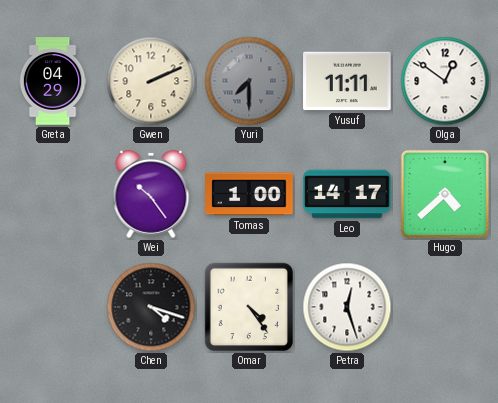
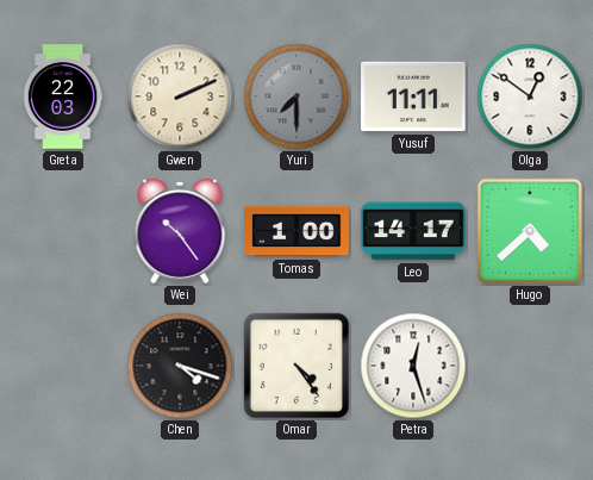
Greta: 04:29 -> 22:03
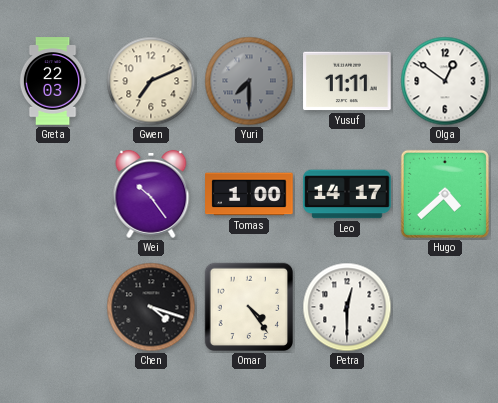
Gwen: 2:11 -> 7:11
Petra: 12:27 -> 12:30
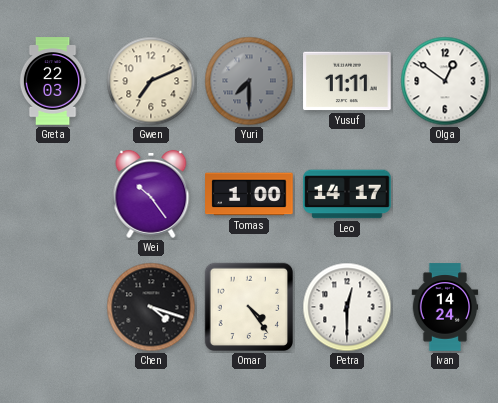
Hugo: 4:38 -> none
Ivan: none -> 14:24
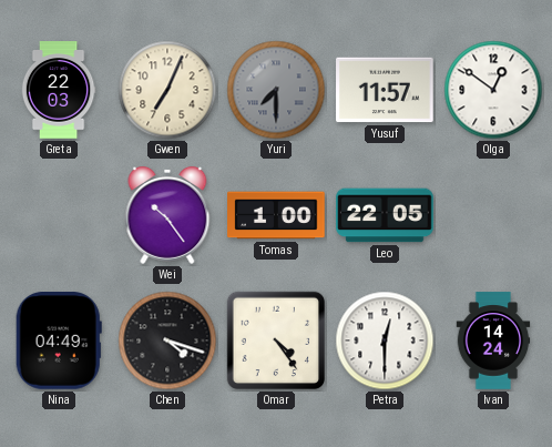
Gwen: 7:11 -> 7:04
Yusuf: 11:11 -> 11:57
Leo: 14:17 -> 22:05
Nina: none -> 04:49
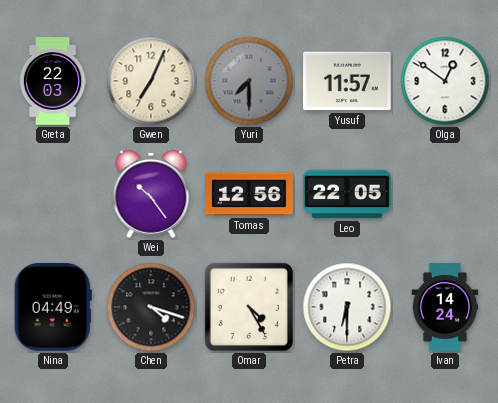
Tomas: 1:00 -> 12:56
Omar: 4:24 -> 4:25
Petra: 12:30 -> 6:30
